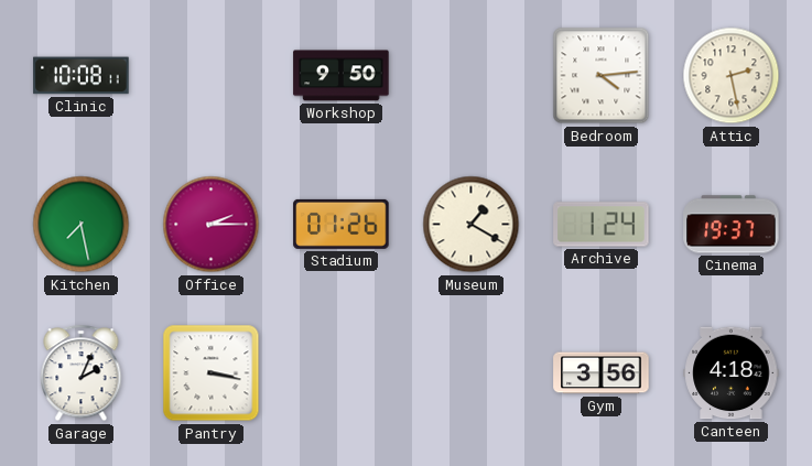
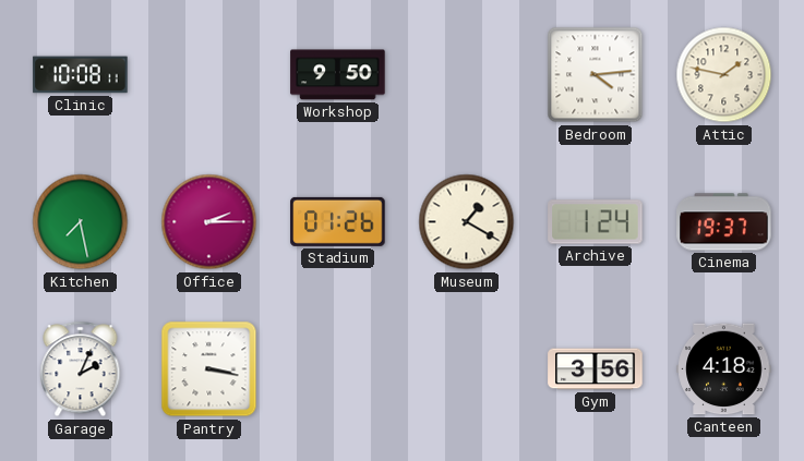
Attic: 2:28 -> 1:47
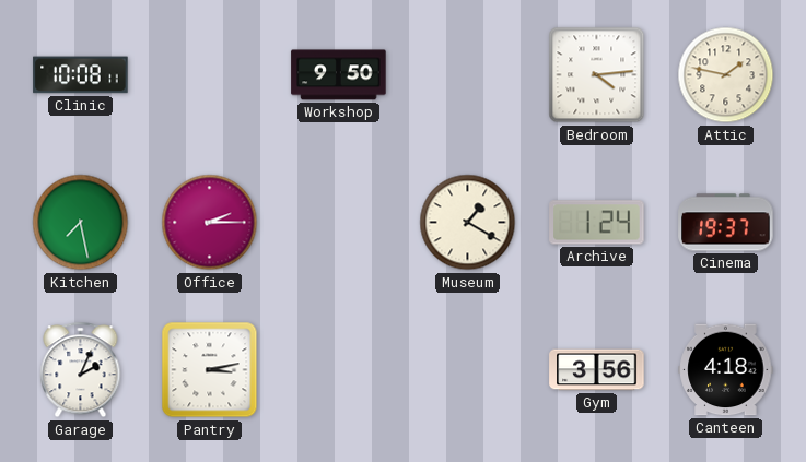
Stadium: 01:26 -> none
Pantry: 3:17 -> 3:13
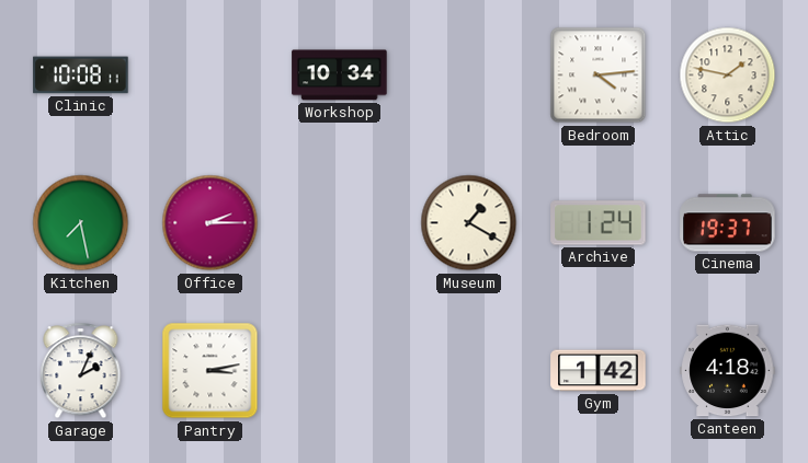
Workshop: 9:50 -> 10:34
Gym: 3:56 -> 1:42
